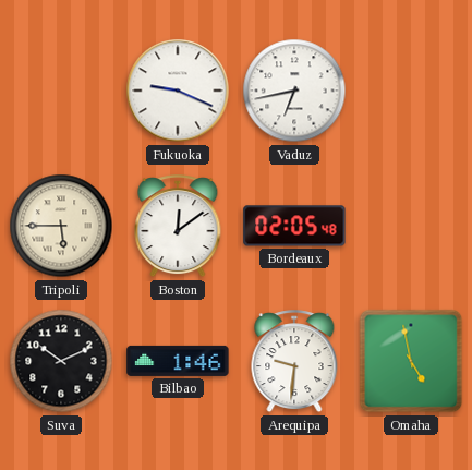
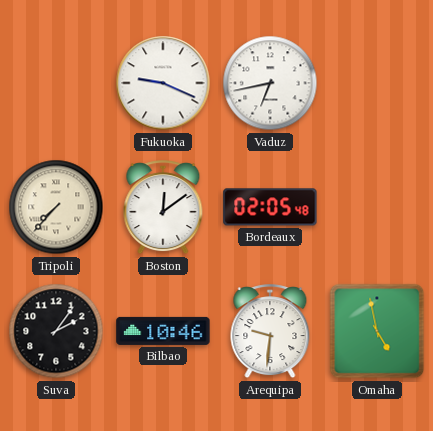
Tripoli: 5:45 -> 7:37
Suva: 10:11 -> 2:06
Bilbao: 1:46 -> 10:46
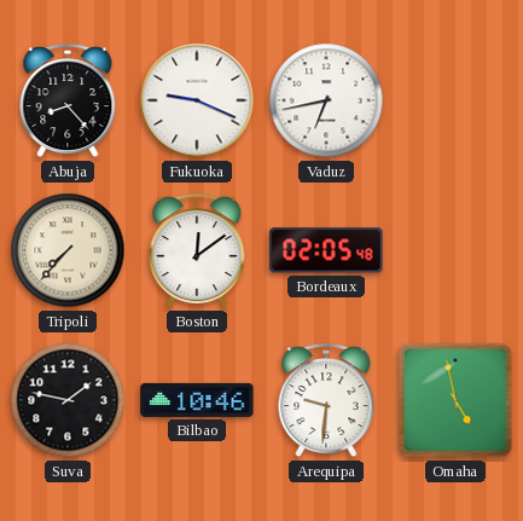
Abuja: none -> 8:23
Suva: 2:06 -> 1:47
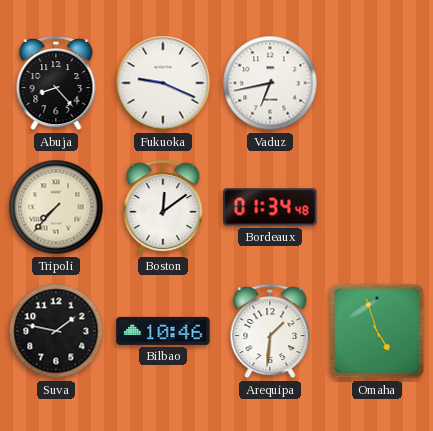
Bordeaux: 02:05 -> 01:34
Arequipa: 9:31 -> 1:31
Omaha: 4:58 -> 4:57
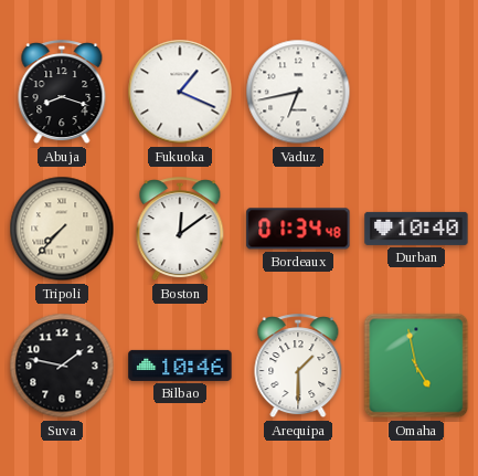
Abuja: 8:23 -> 8:18
Fukuoka: 9:19 -> 1:19
Durban: none -> 10:40
Arequipa: 1:31 -> 1:30
Omaha: 4:57 -> 4:58
